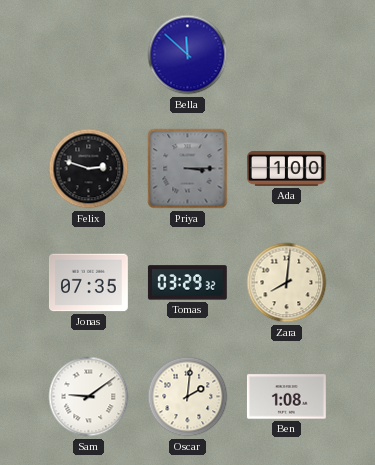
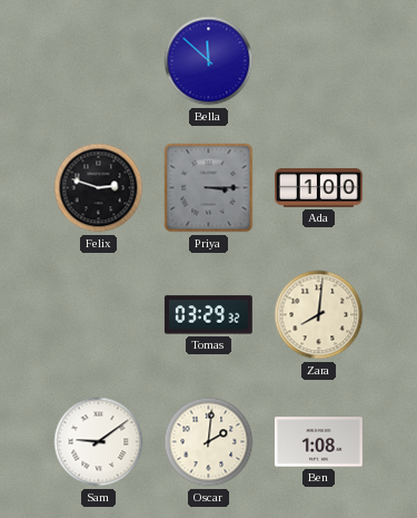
Jonas: 07:35 -> none
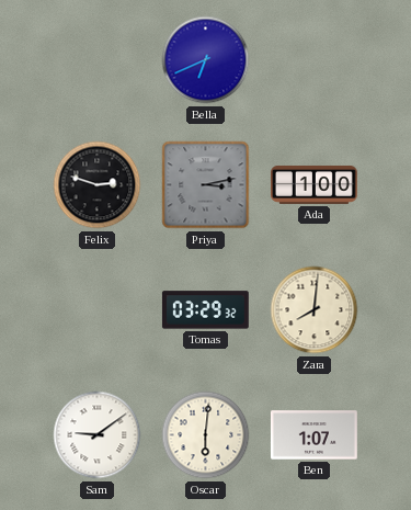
Bella: 11:52 -> 6:41
Priya: 3:15 -> 3:13
Oscar: 2:01 -> 6:01
Ben: 1:08 -> 1:07
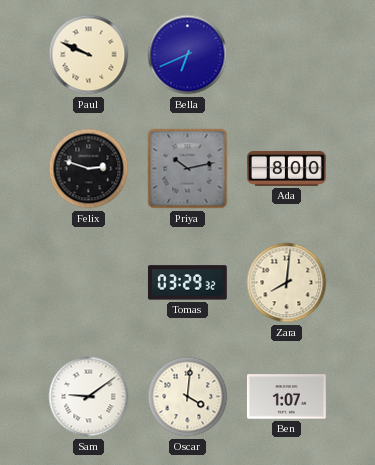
Paul: none -> 9:49
Priya: 3:13 -> 10:13
Ada: 1:00 -> 8:00
Oscar: 6:01 -> 4:01
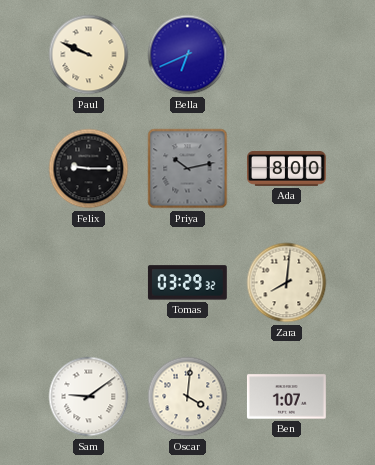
Felix: 2:48 -> 9:15
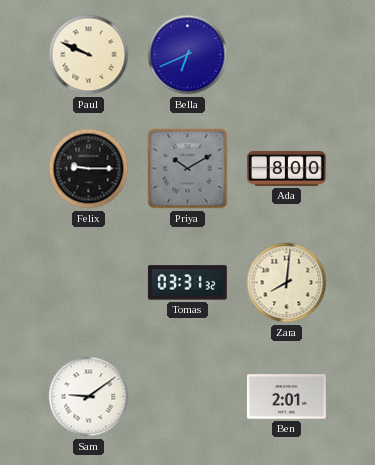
Priya: 10:13 -> 10:10
Tomas: 03:29 -> 03:31
Oscar: 4:01 -> none
Ben: 1:07 -> 2:01
